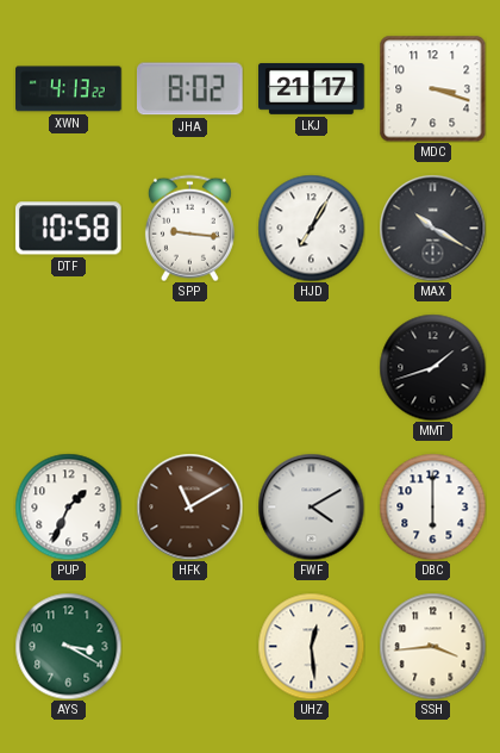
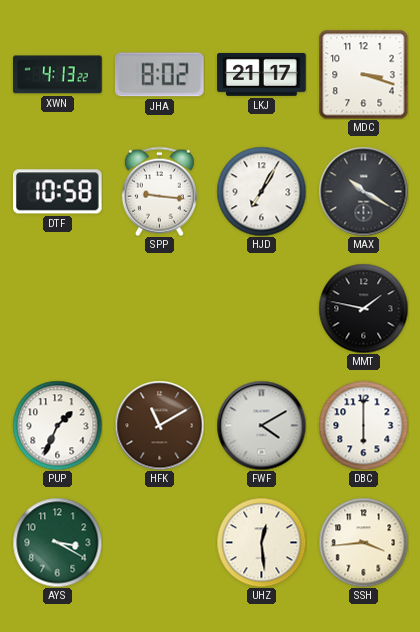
MMT: 1:42 -> 1:47
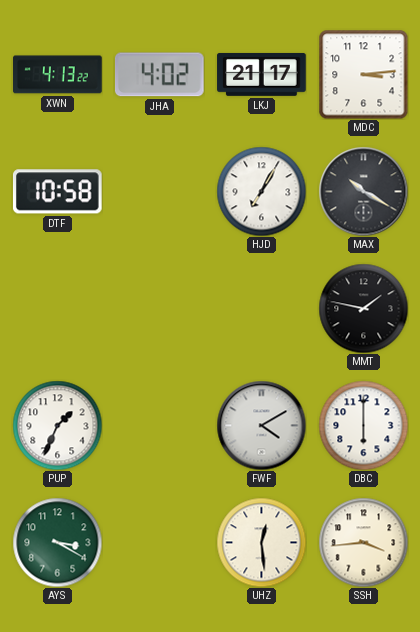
JHA: 8:02 -> 4:02
MDC: 3:18 -> 3:14
SPP: 9:16 -> none
HFK: 11:10 -> none
